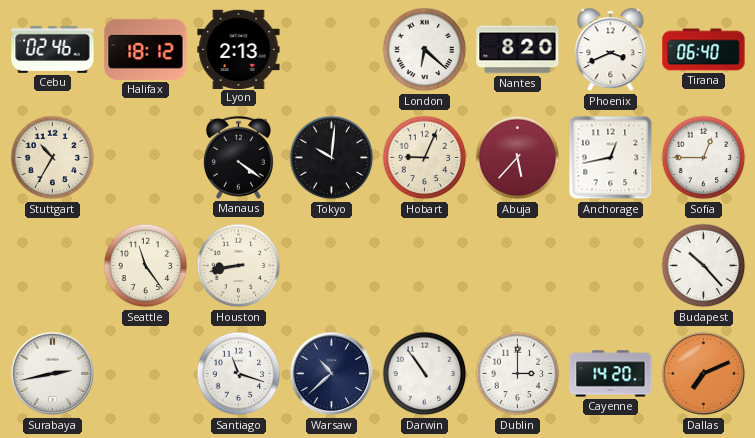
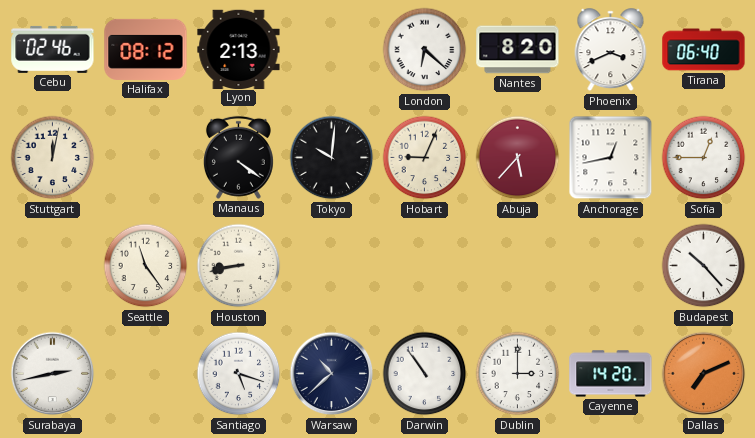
Halifax: 18:12 -> 08:12
Stuttgart: 10:35 -> 12:02
Santiago: 11:18 -> 5:18
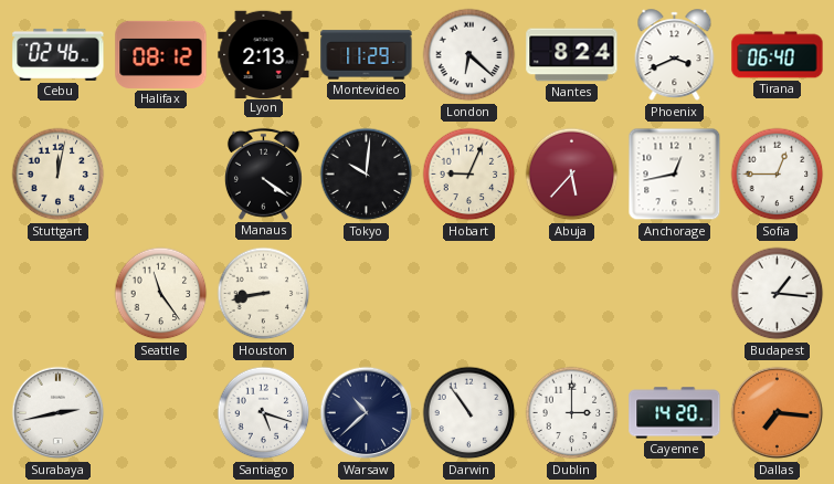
Montevideo: none -> 11:29
Nantes: 8:20 -> 8:24
Budapest: 10:23 -> 1:16
Dallas: 7:11 -> 7:16
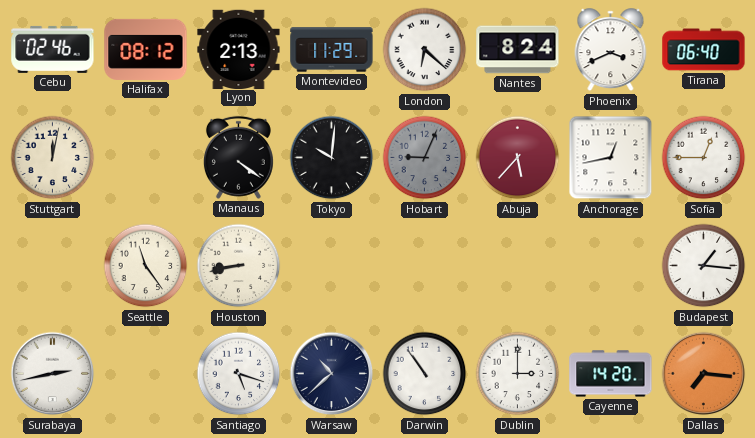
Hobart dial: cream -> grey
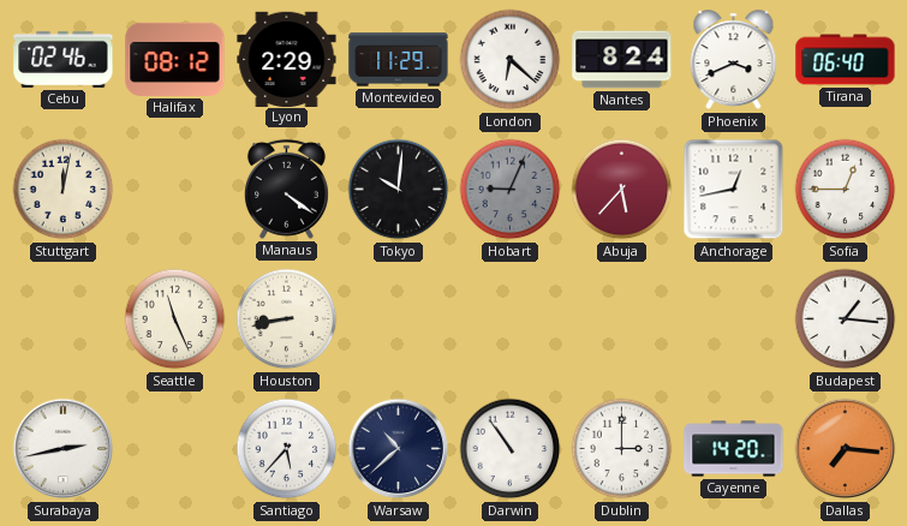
Lyon: 2:13 -> 2:29
Seattle: 11:24 -> 11:26
Santiago: 5:18 -> 5:37
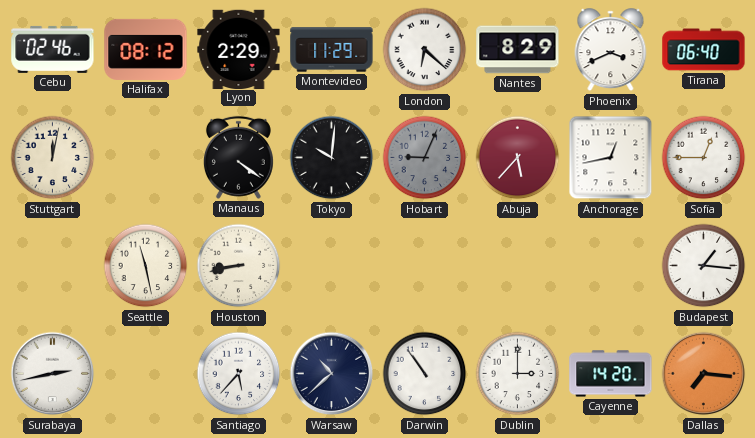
Nantes: 8:24 -> 8:29
Seattle: 11:26 -> 11:28
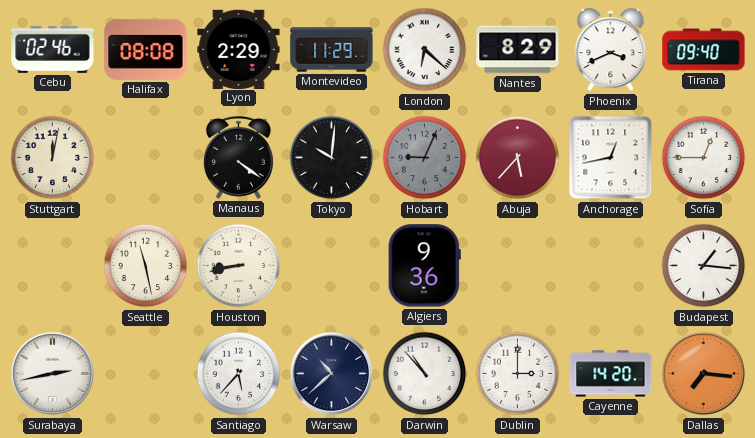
Halifax: 08:12 -> 08:08
Tirana: 06:40 -> 09:40
Algiers: none -> 9:36
Darwin: 10:54 -> 10:53
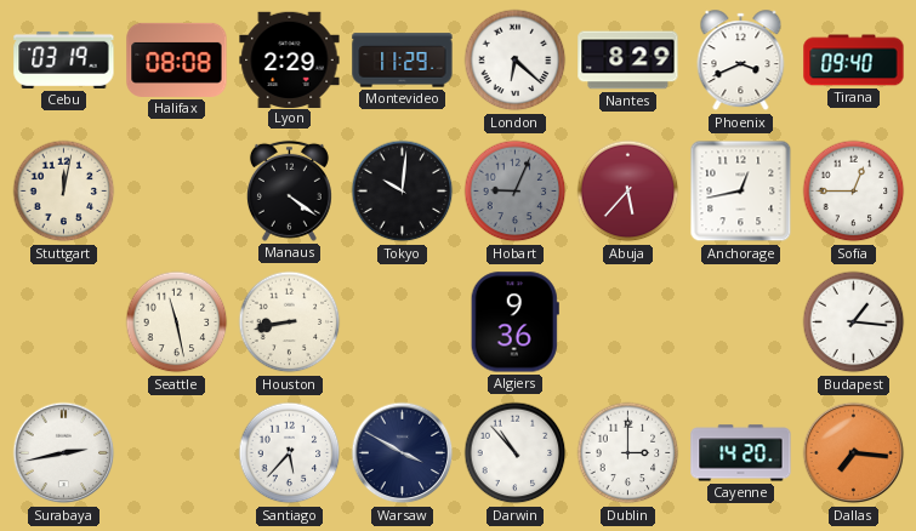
Cebu: 02:46 -> 03:19
Warsaw: 10:38 -> 3:50
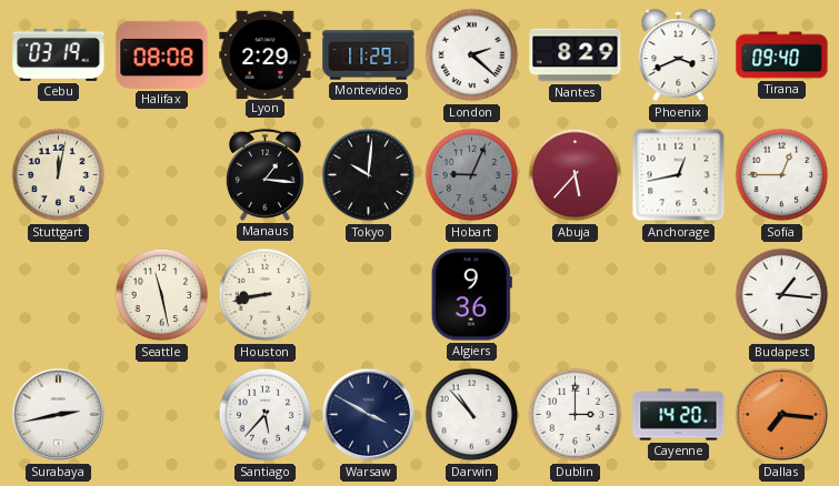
London: 6:22 -> 2:22
Manaus: 4:21 -> 1:16
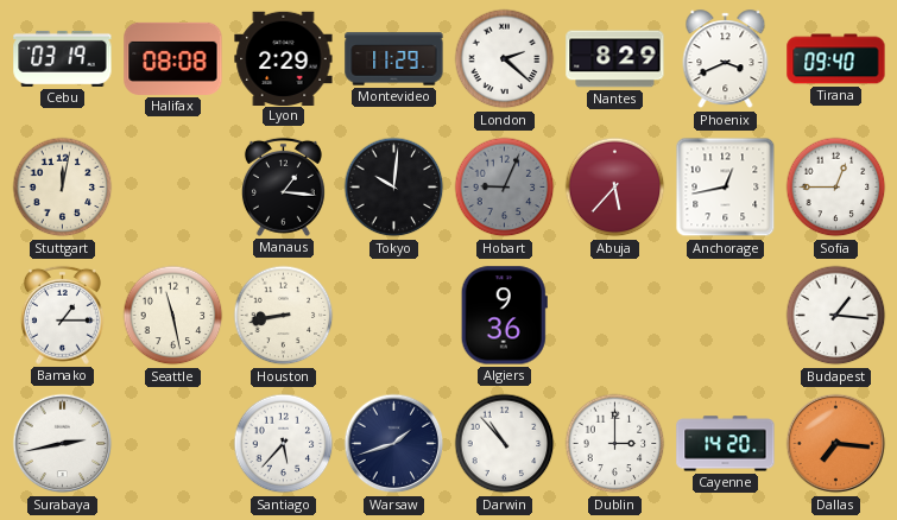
Bamako: none -> 1:15
Warsaw: 3:50 -> 1:42
